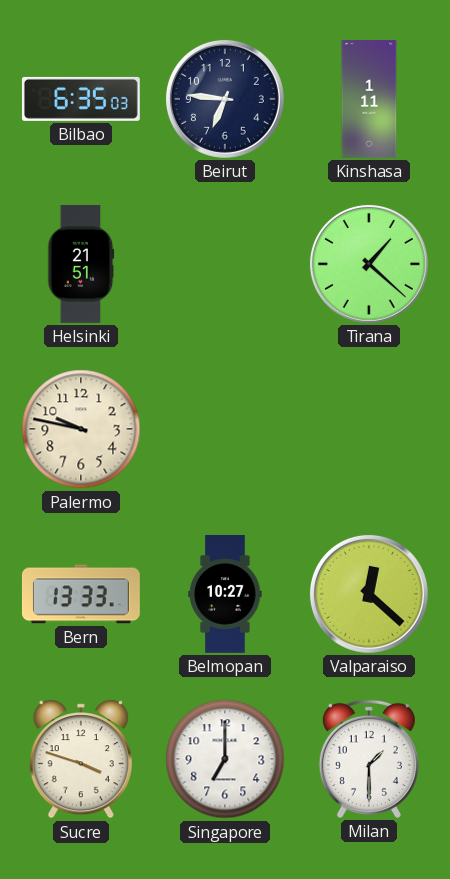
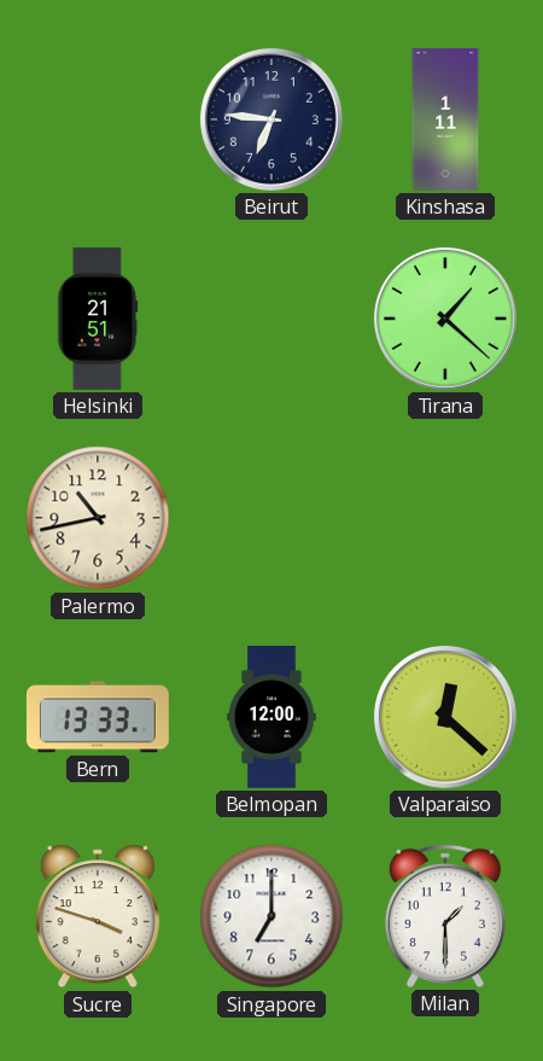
Bilbao: 6:35 -> none
Palermo: 9:47 -> 10:43
Belmopan: 10:27 -> 12:00
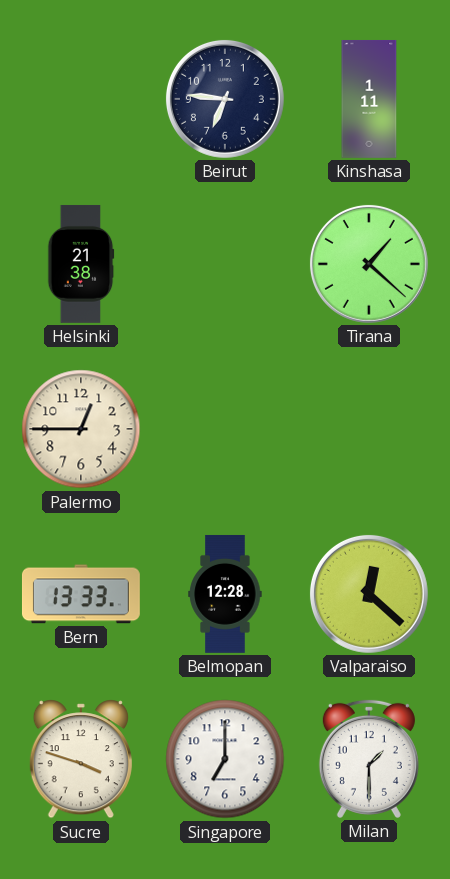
Helsinki: 21:51 -> 21:38
Palermo: 10:43 -> 12:45
Belmopan: 12:00 -> 12:28
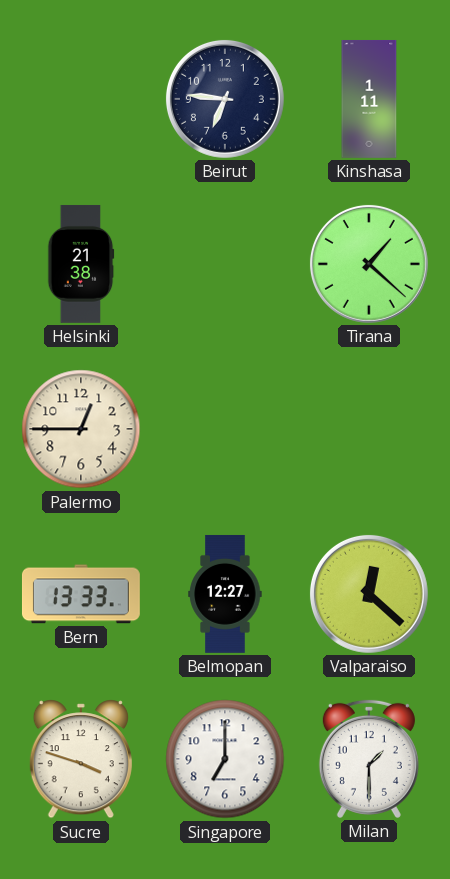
Belmopan: 12:28 -> 12:27
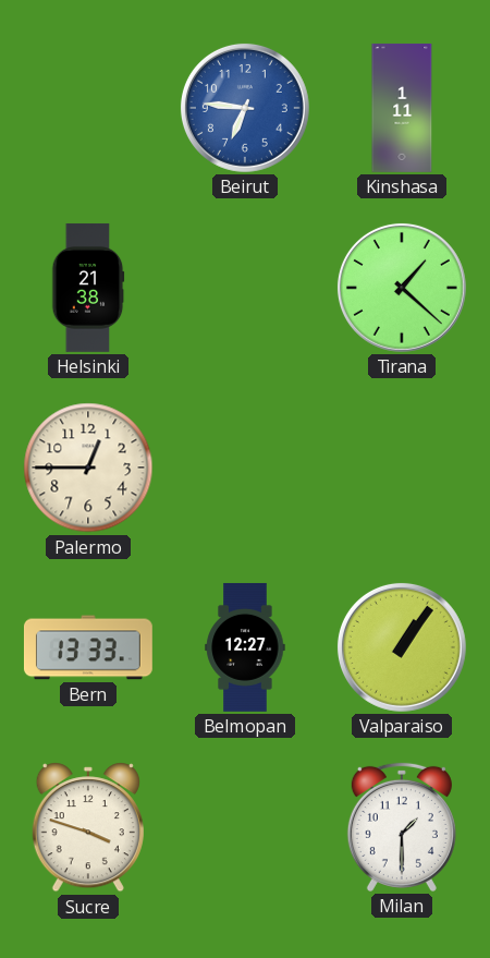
Beirut dial: navy -> blue
Valparaiso: 12:22 -> 1:06
Singapore: 7:00 -> none
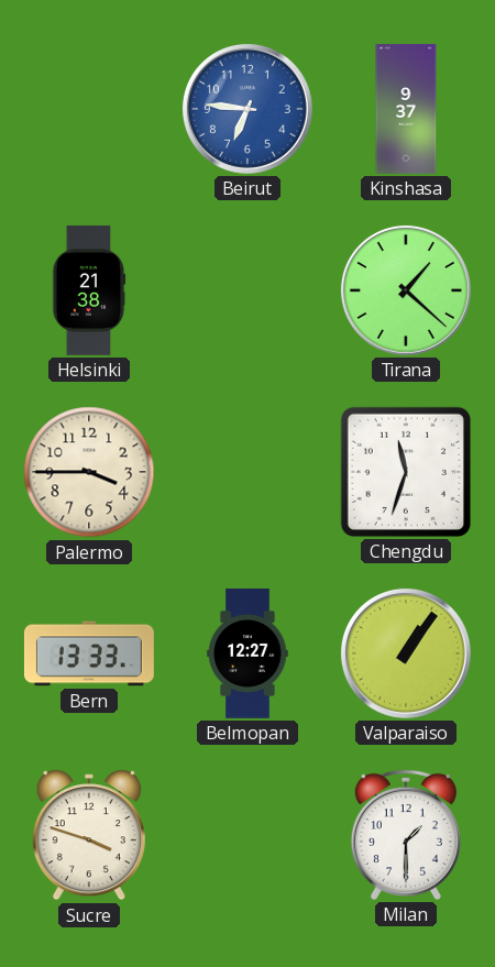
Kinshasa: 1:11 -> 9:37
Palermo: 12:45 -> 3:45
Chengdu: none -> 11:33
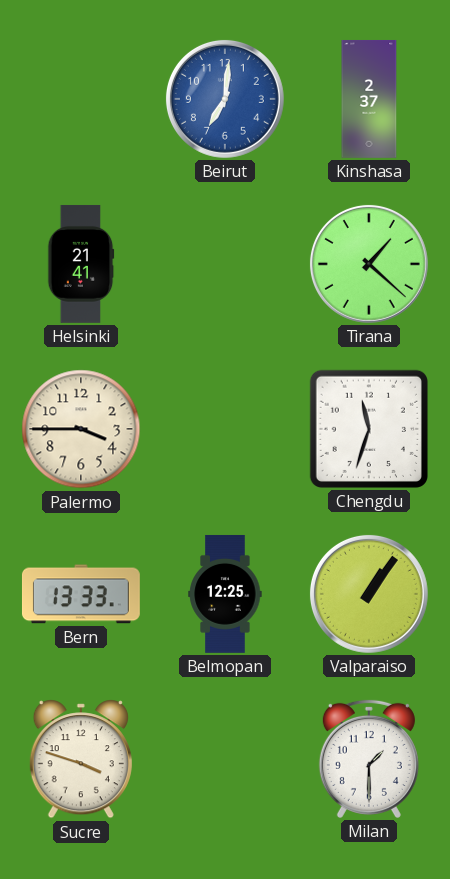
Beirut: 6:46 -> 7:01
Kinshasa: 9:37 -> 2:37
Helsinki: 21:38 -> 21:41
Belmopan: 12:27 -> 12:25
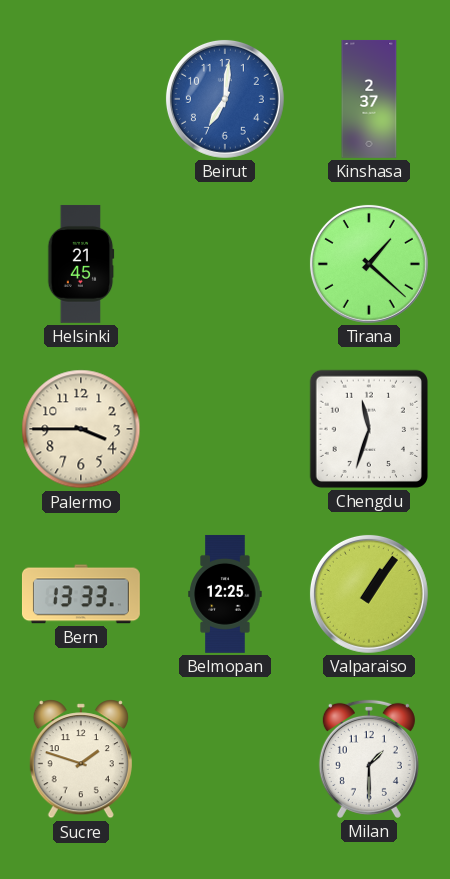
Helsinki: 21:41 -> 21:45
Sucre: 3:48 -> 1:48
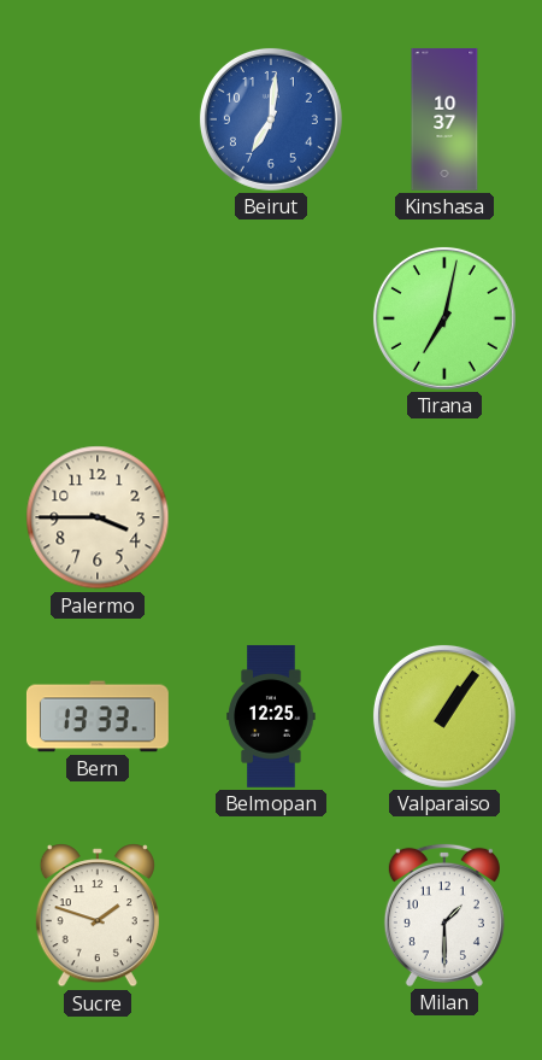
Kinshasa: 2:37 -> 10:37
Helsinki: 21:45 -> none
Tirana: 1:22 -> 7:02
Chengdu: 11:33 -> none
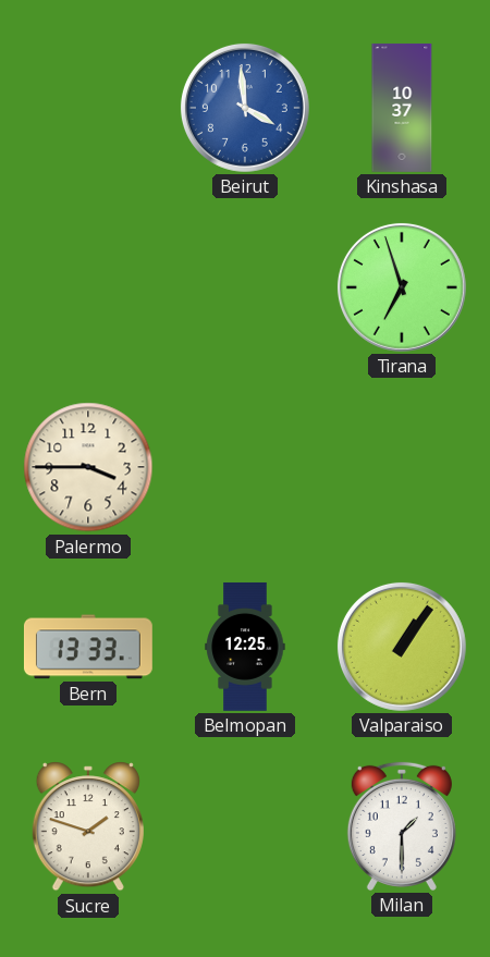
Beirut: 7:01 -> 3:59
Tirana: 7:02 -> 6:57
